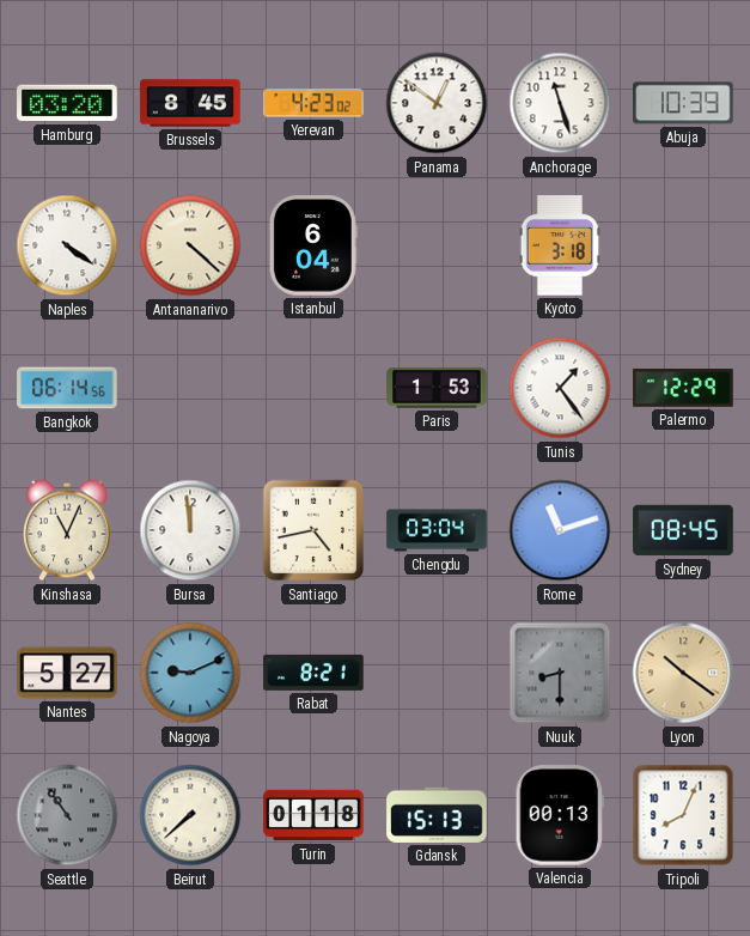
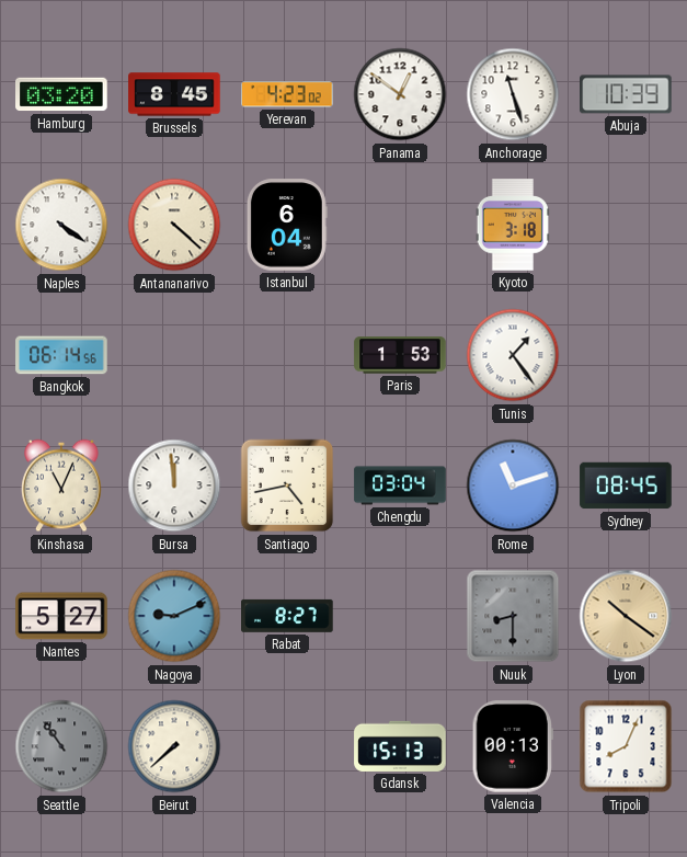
Palermo: 12:29 -> none
Rabat: 8:21 -> 8:27
Turin: 01:18 -> none
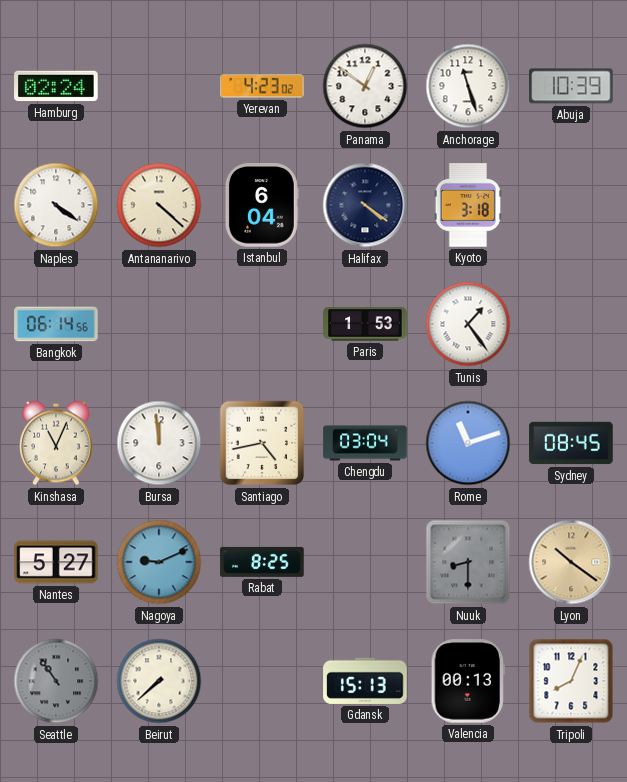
Hamburg: 03:20 -> 02:24
Brussels: 8:45 -> none
Halifax: none -> 4:21
Rabat: 8:27 -> 8:25
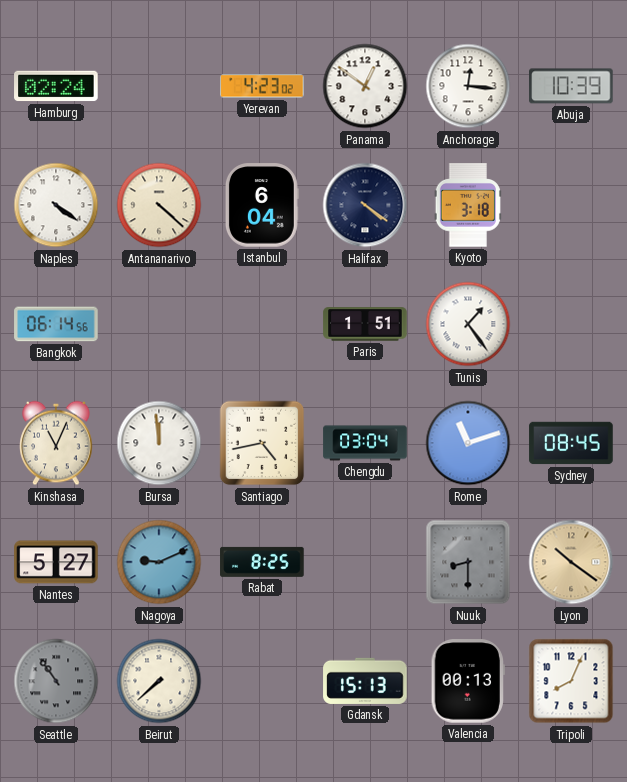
Anchorage: 11:27 -> 12:16
Paris: 1:53 -> 1:51
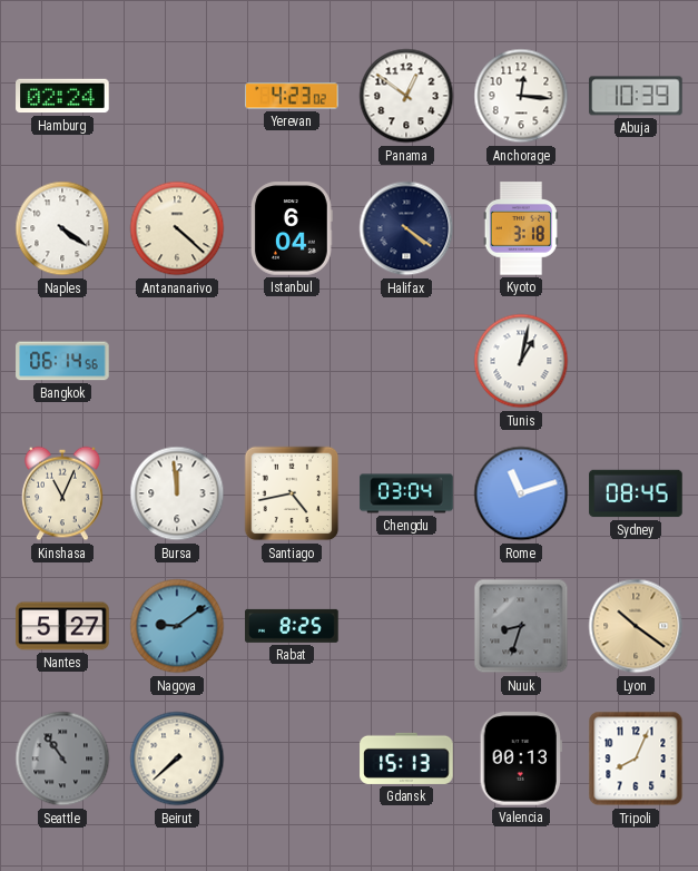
Paris: 1:51 -> none
Tunis: 1:24 -> 1:02
Nagoya: 9:11 -> 9:09
Nuuk: 8:30 -> 8:33
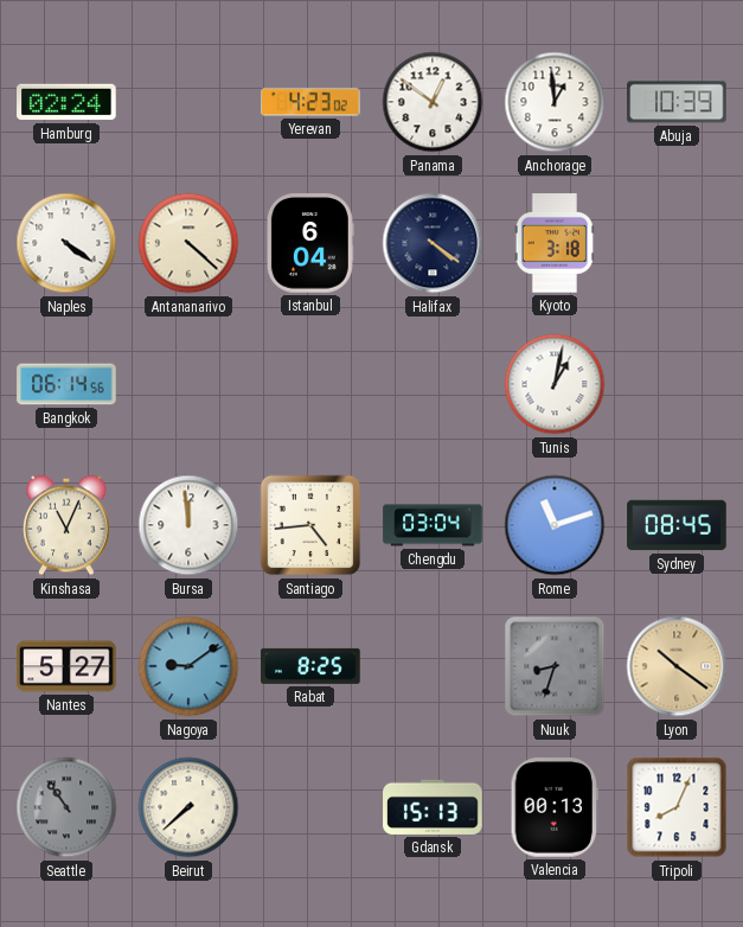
Anchorage: 12:16 -> 12:59
Santiago: 4:43 -> 4:44
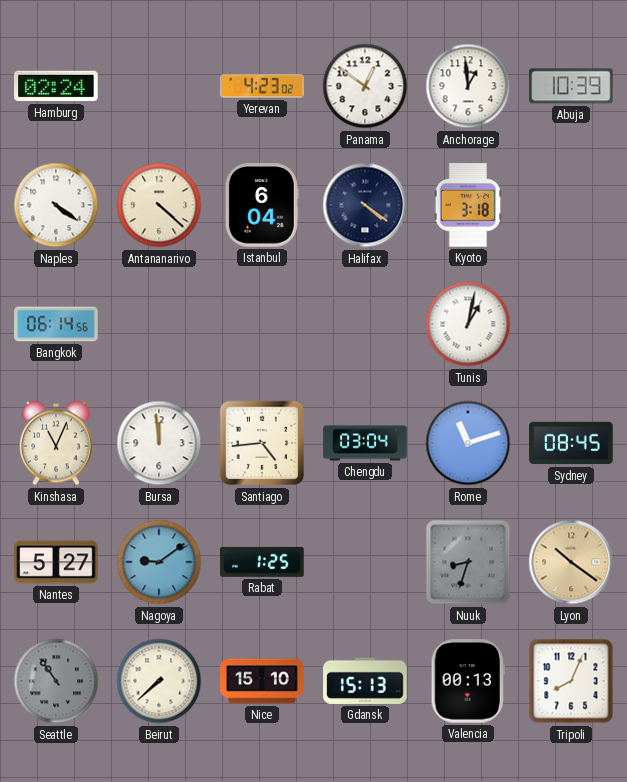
Rabat: 8:25 -> 1:25
Nice: none -> 15:10
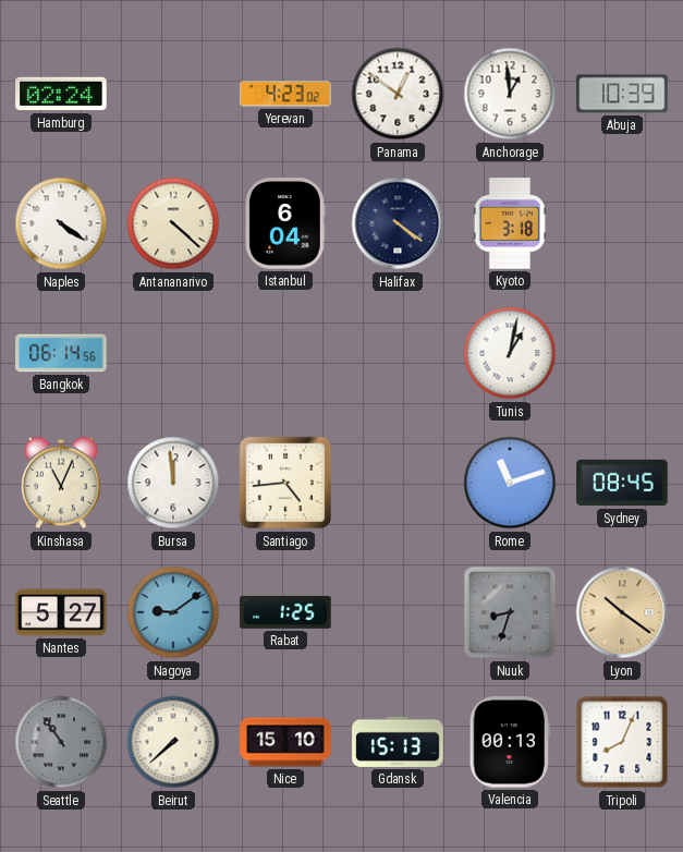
Chengdu: 03:04 -> none
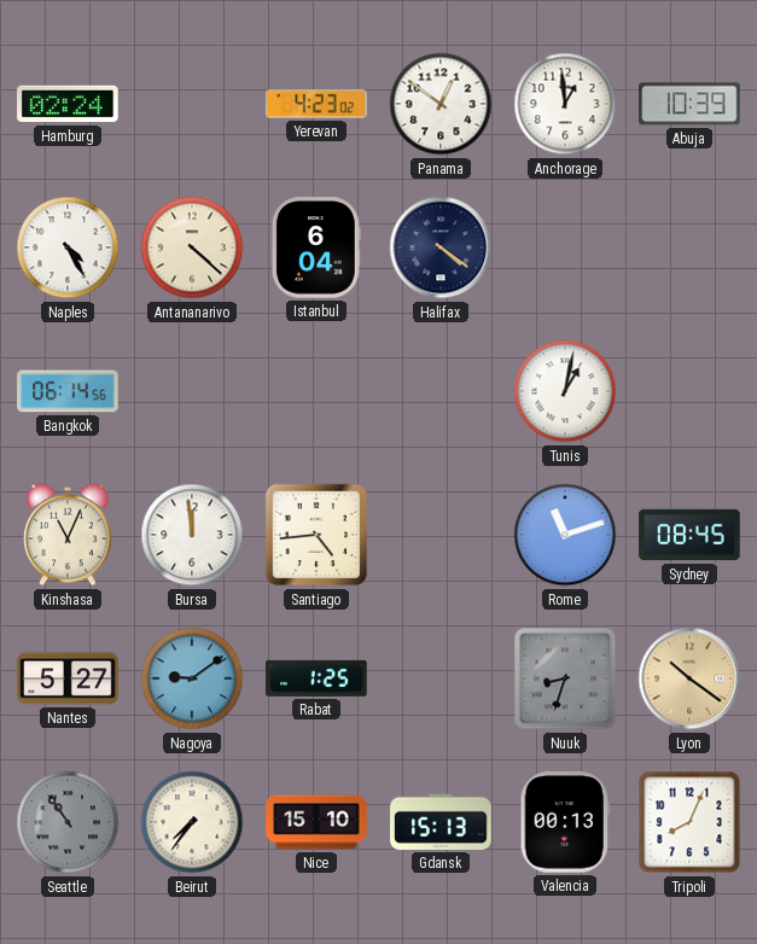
Naples: 4:21 -> 4:25
Kyoto: 3:18 -> none
Beirut: 7:38 -> 7:36
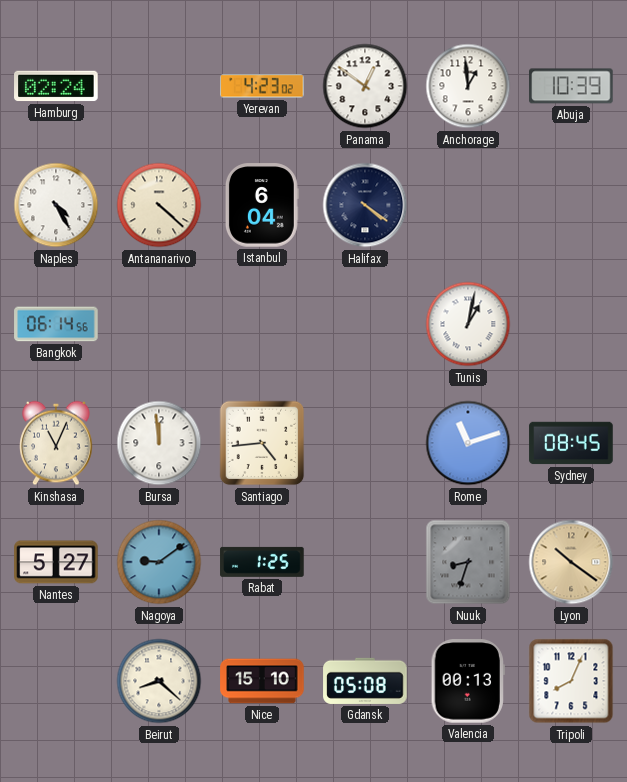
Seattle: 10:54 -> none
Beirut: 7:36 -> 8:22
Gdansk: 15:13 -> 05:08
